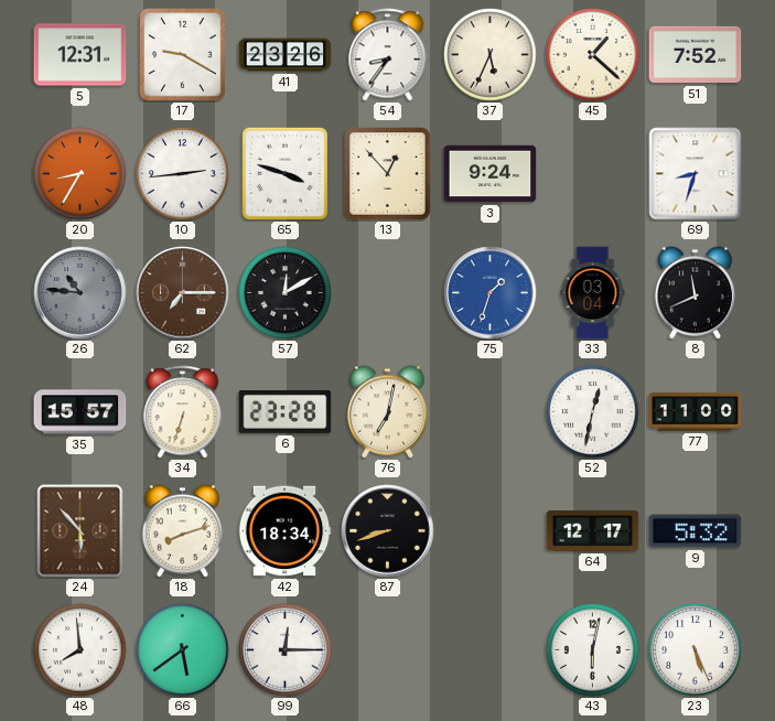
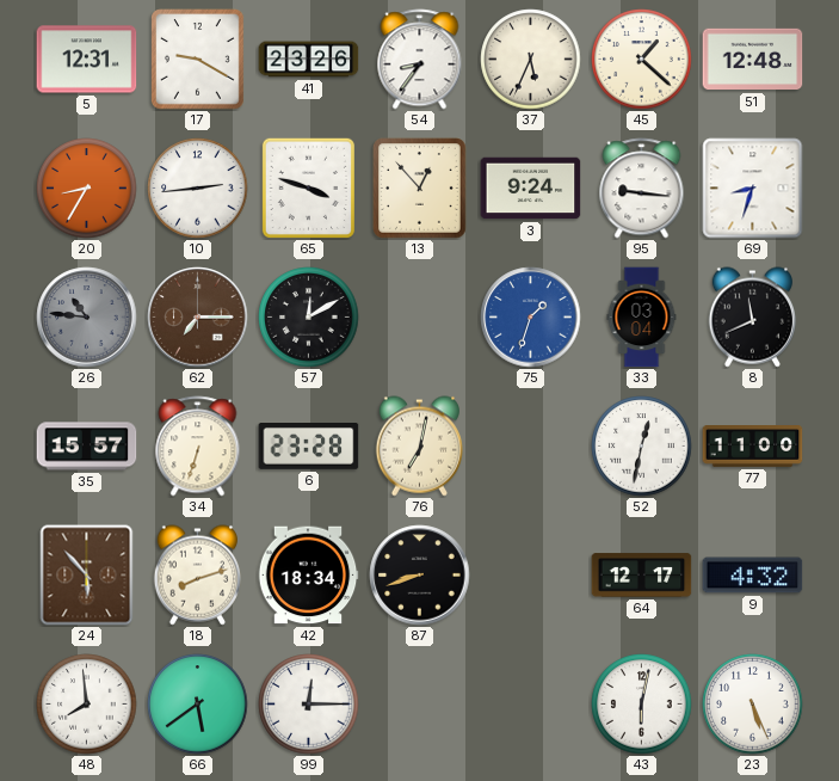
51: 7:52 -> 12:48
95: none -> 9:16
9: 5:32 -> 4:32
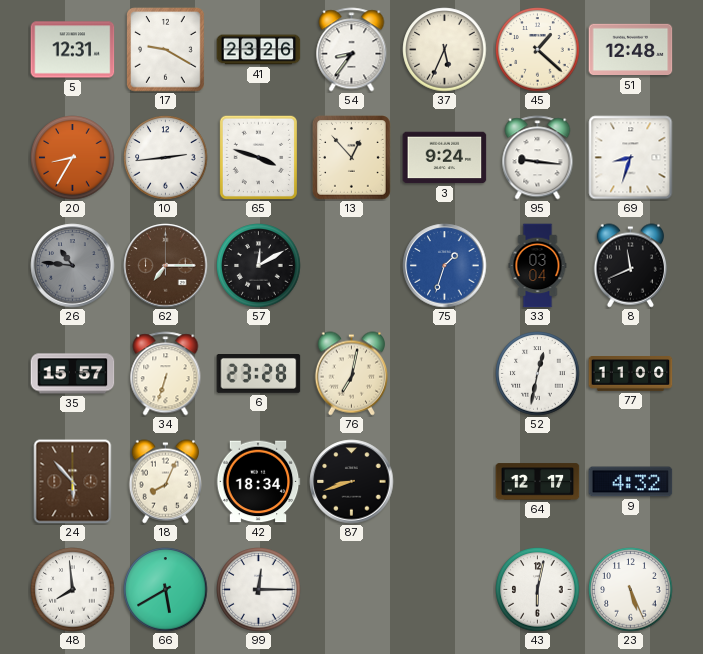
18: 8:12 -> 8:04
66: 5:39 -> 5:40
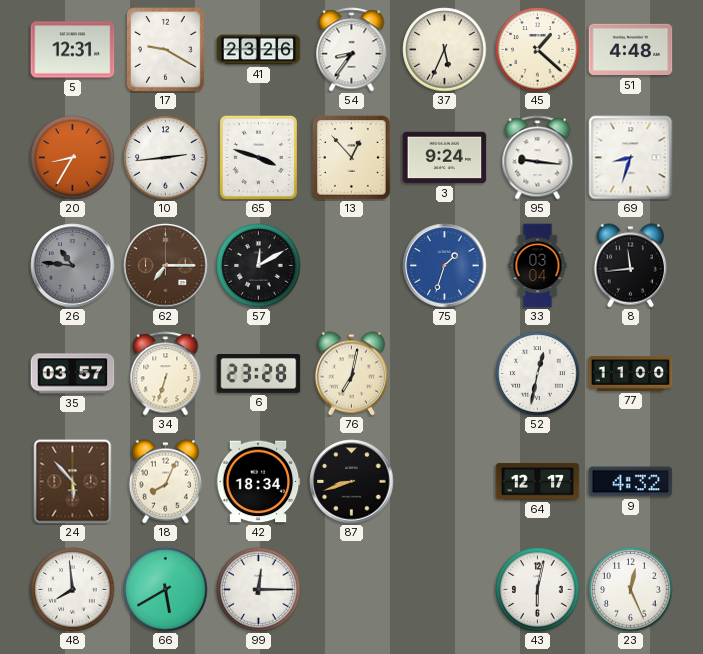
51: 12:48 -> 4:48
8: 11:41 -> 11:44
35: 15:57 -> 03:57
23: 5:26 -> 12:26
